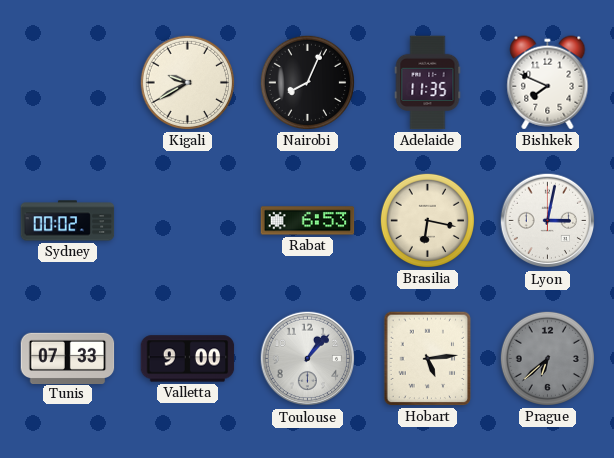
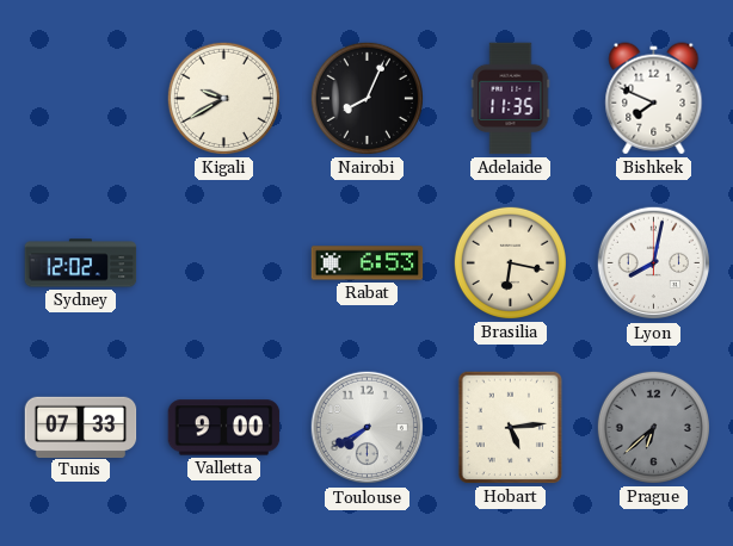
Sydney: 00:02 -> 12:02
Lyon: 3:02 -> 8:02
Toulouse: 1:07 -> 7:40
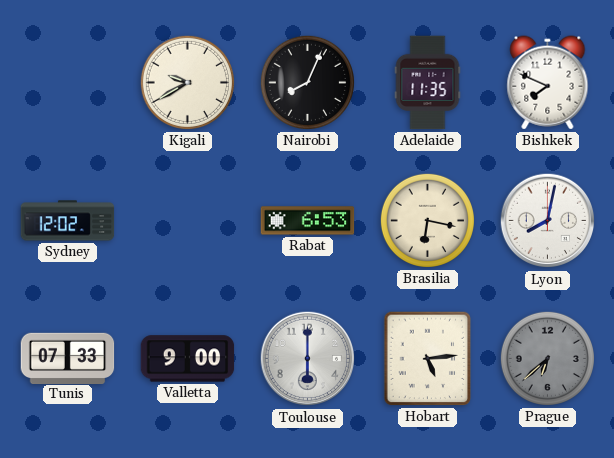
Toulouse: 7:40 -> 6:00
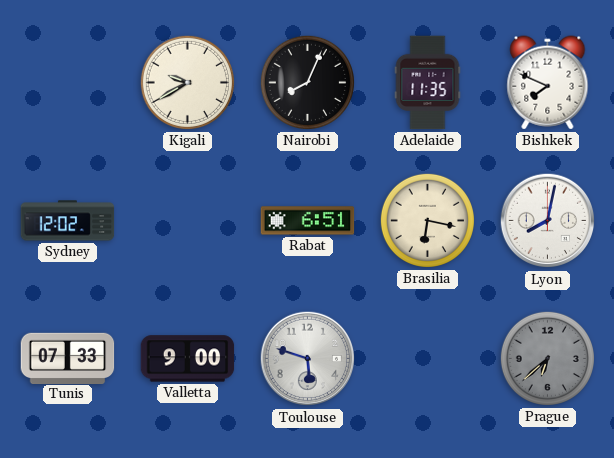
Rabat: 6:53 -> 6:51
Toulouse: 6:00 -> 5:48
Hobart: 5:14 -> none
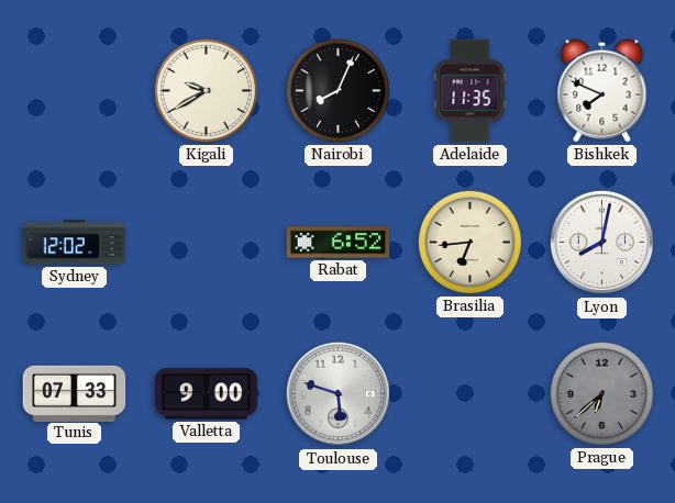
Rabat: 6:51 -> 6:52
Brasilia: 6:17 -> 6:44
